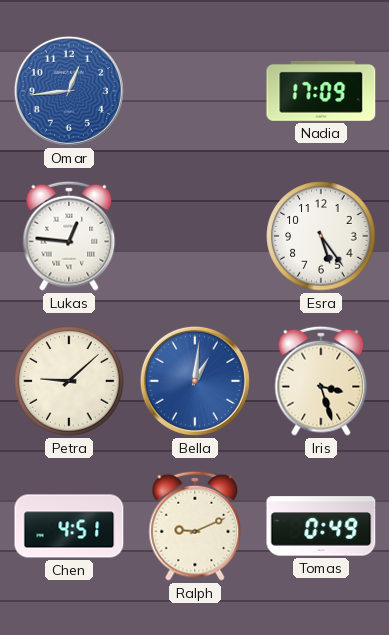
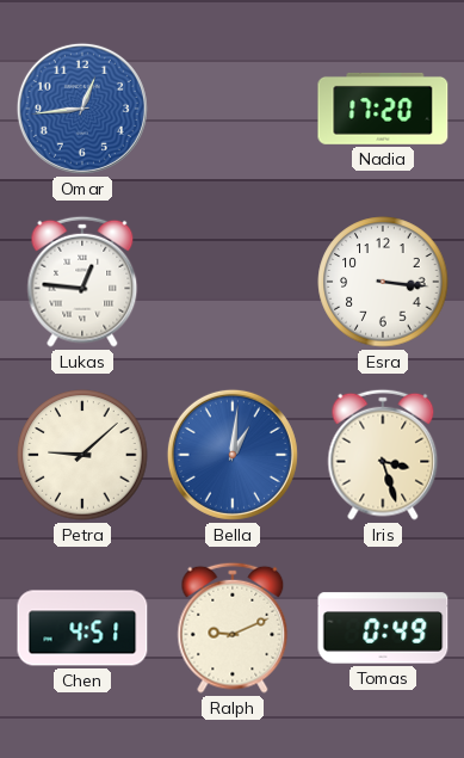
Nadia: 17:09 -> 17:20
Esra: 5:24 -> 3:16
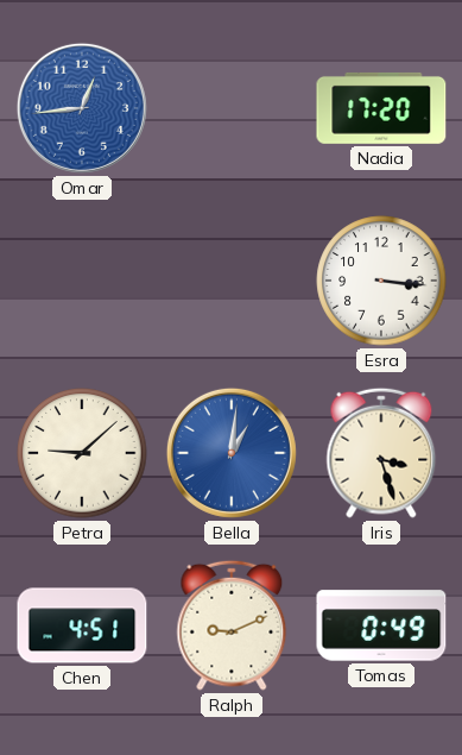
Lukas: 12:46 -> none
